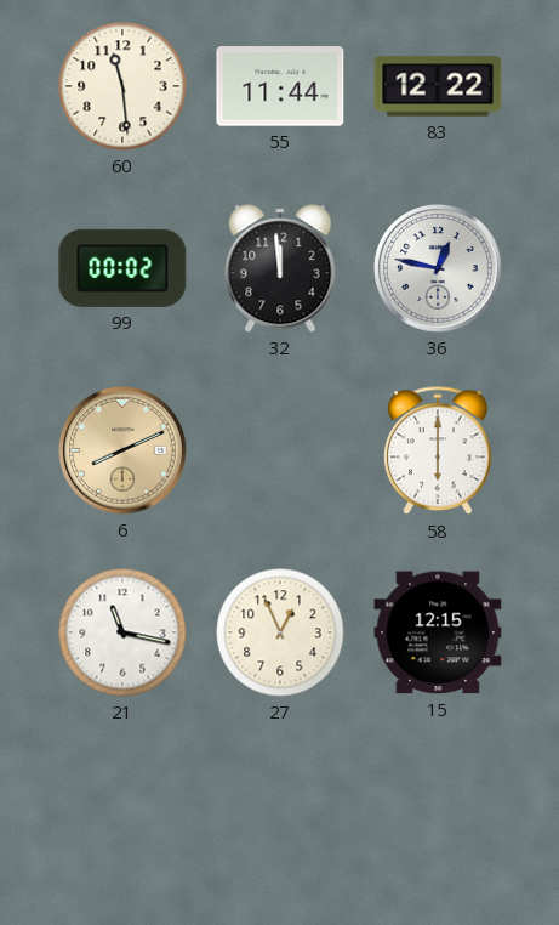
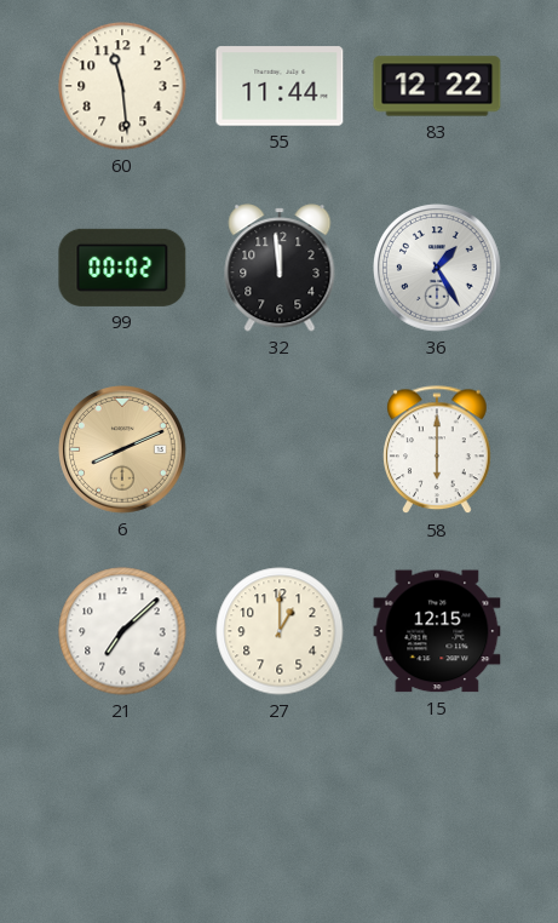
36: 12:47 -> 1:25
21: 11:17 -> 7:08
27: 12:56 -> 1:00
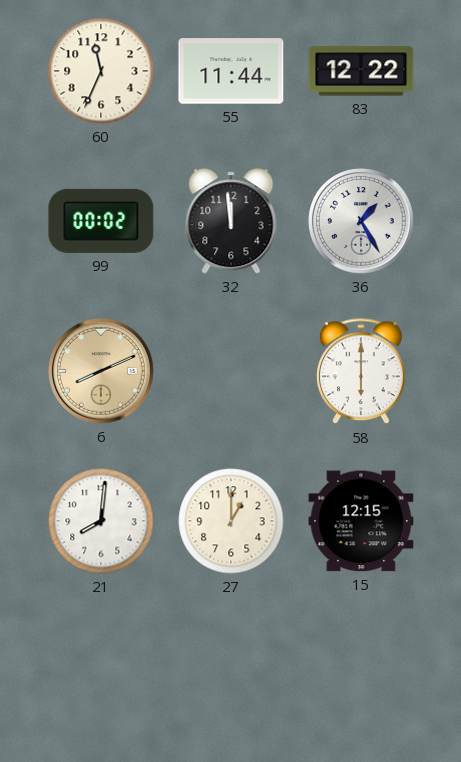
60: 11:29 -> 11:34
21: 7:08 -> 8:01
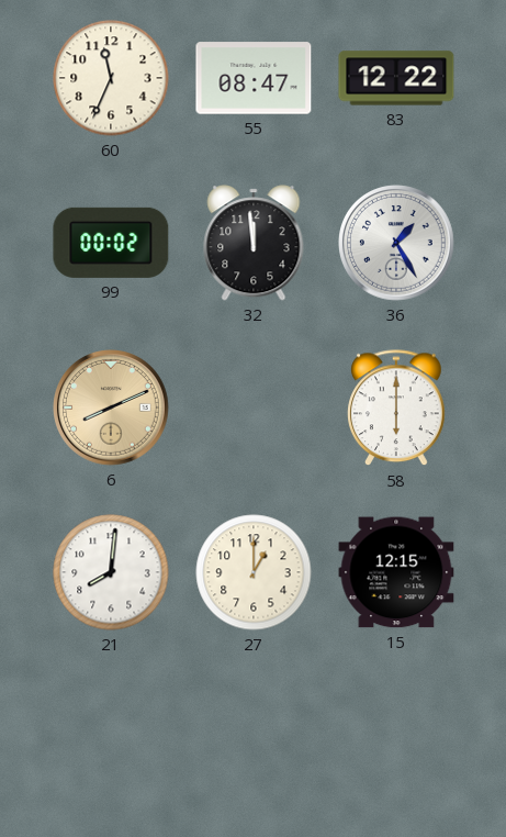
55: 11:44 -> 08:47
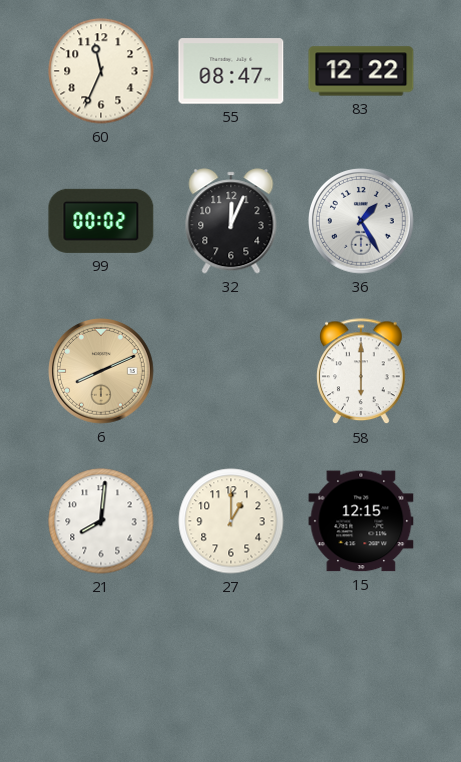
32: 11:59 -> 12:04
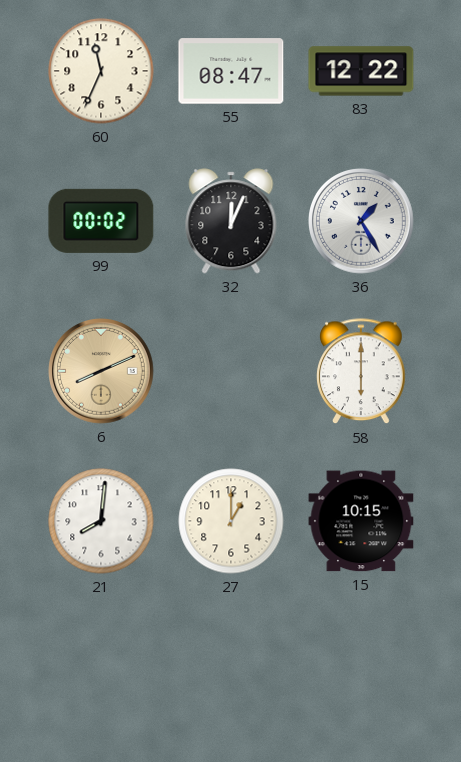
15: 12:15 -> 10:15
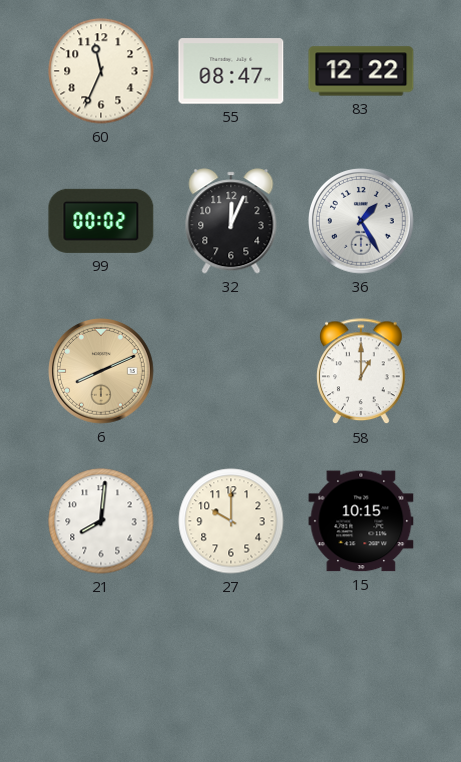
58: 6:00 -> 1:00
27: 1:00 -> 10:00
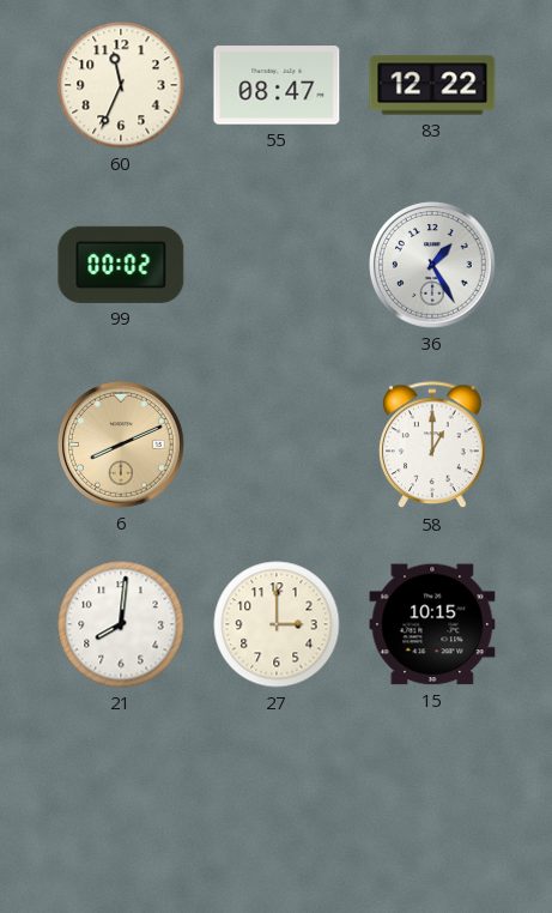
32: 12:04 -> none
27: 10:00 -> 3:00
